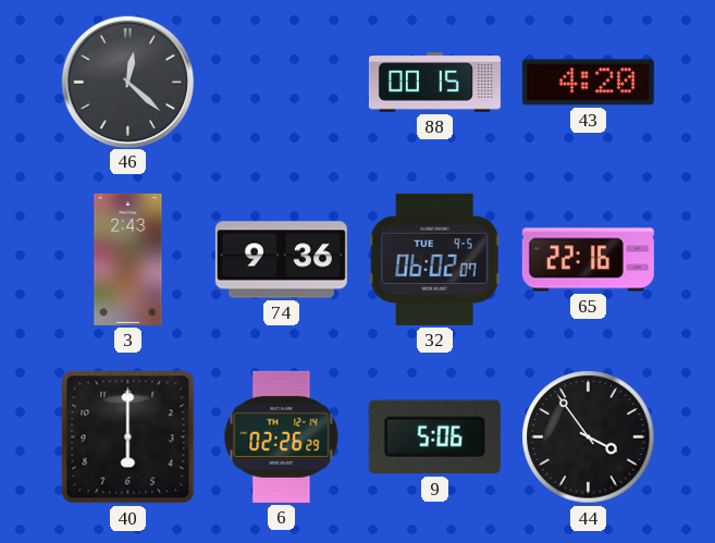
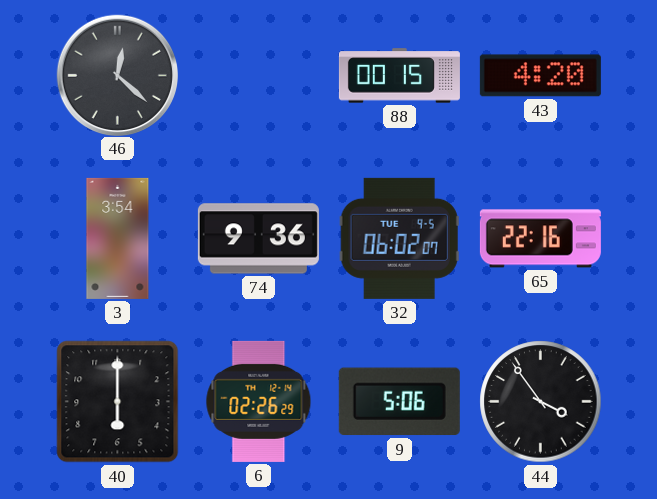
3: 2:43 -> 3:54
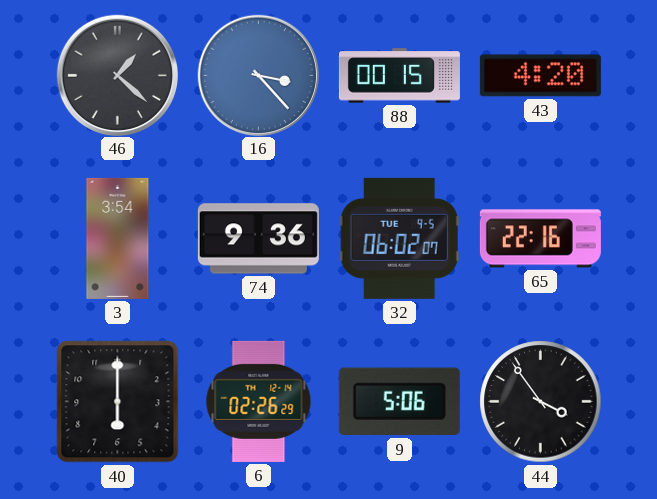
46: 12:22 -> 1:22
16: none -> 3:23
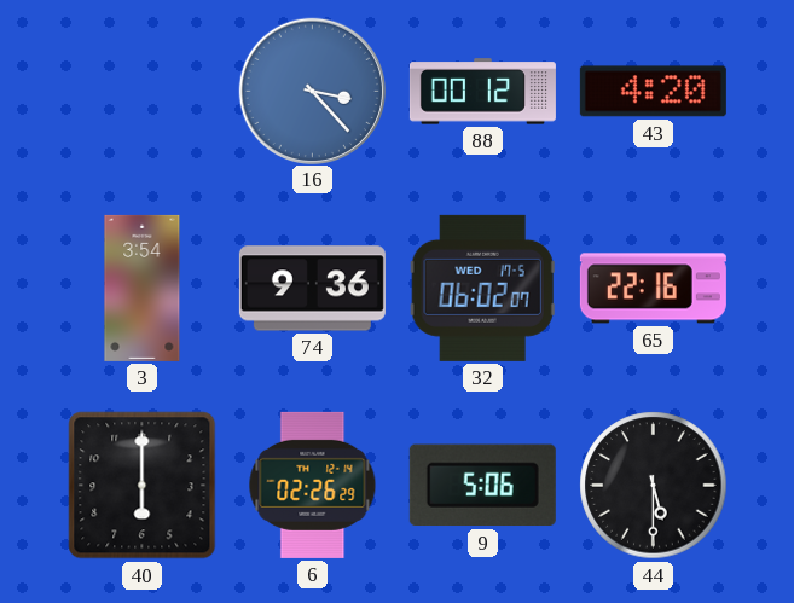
46: 1:22 -> none
88: 00:15 -> 00:12
32 date: TUE 9-5 -> WED 17-5
44: 3:54 -> 5:30
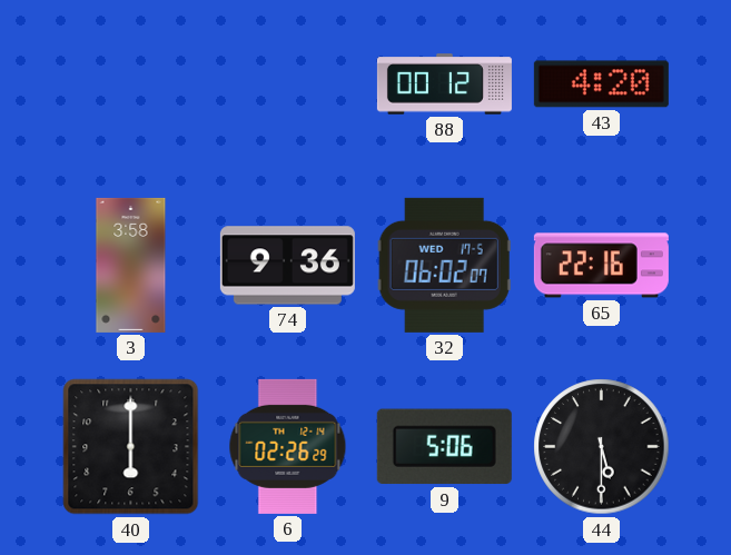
16: 3:23 -> none
3: 3:54 -> 3:58
